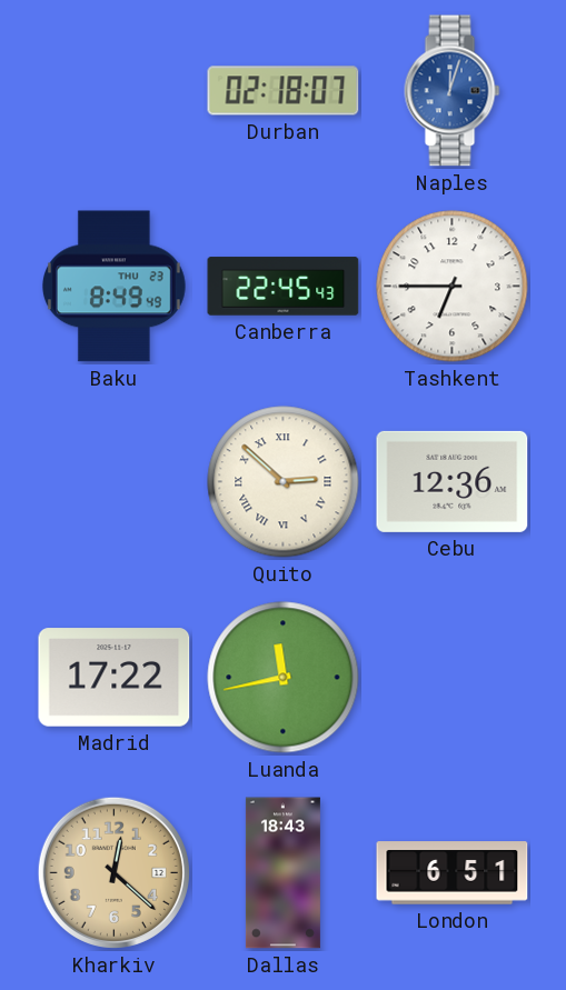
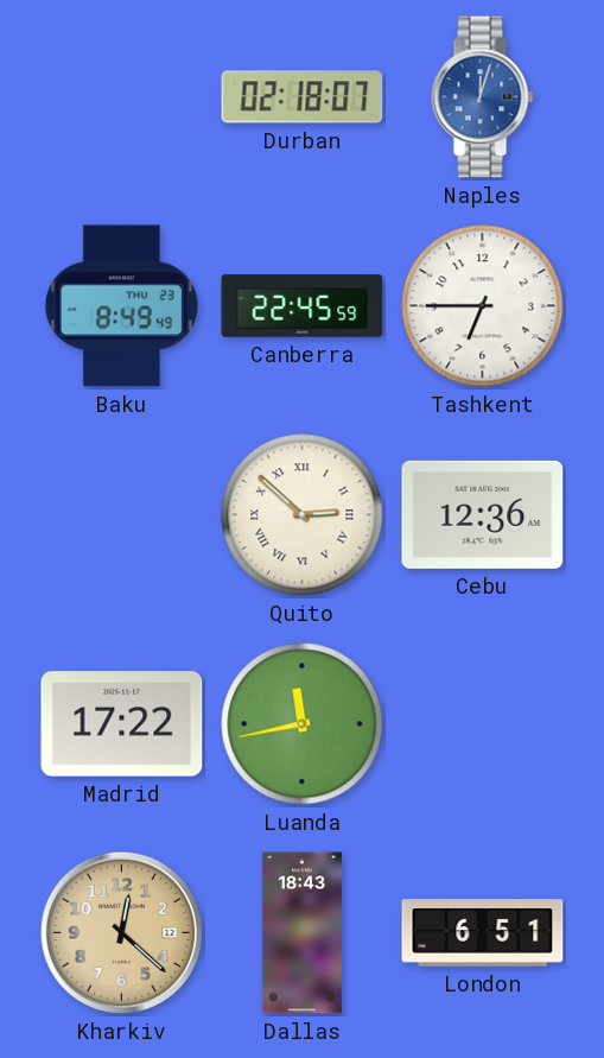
Canberra: 22:45:43 -> 22:45:59
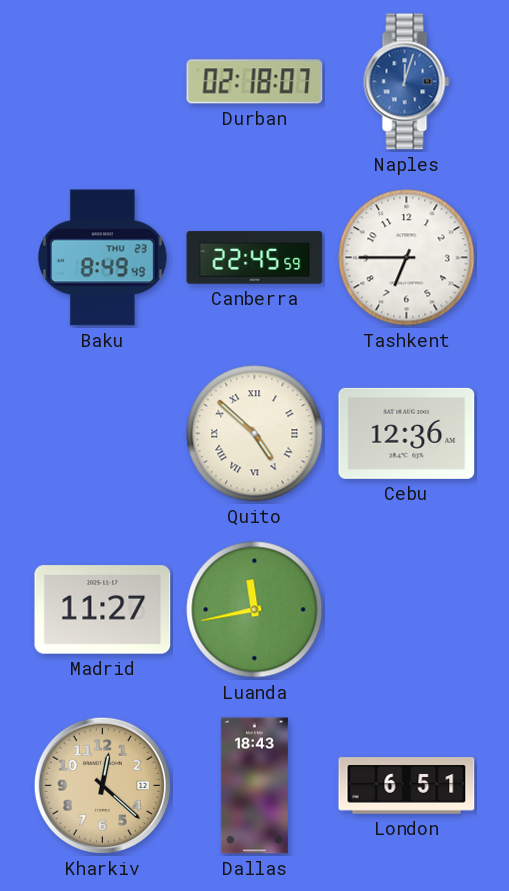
Quito: 2:52 -> 4:52
Madrid: 17:22 -> 11:27
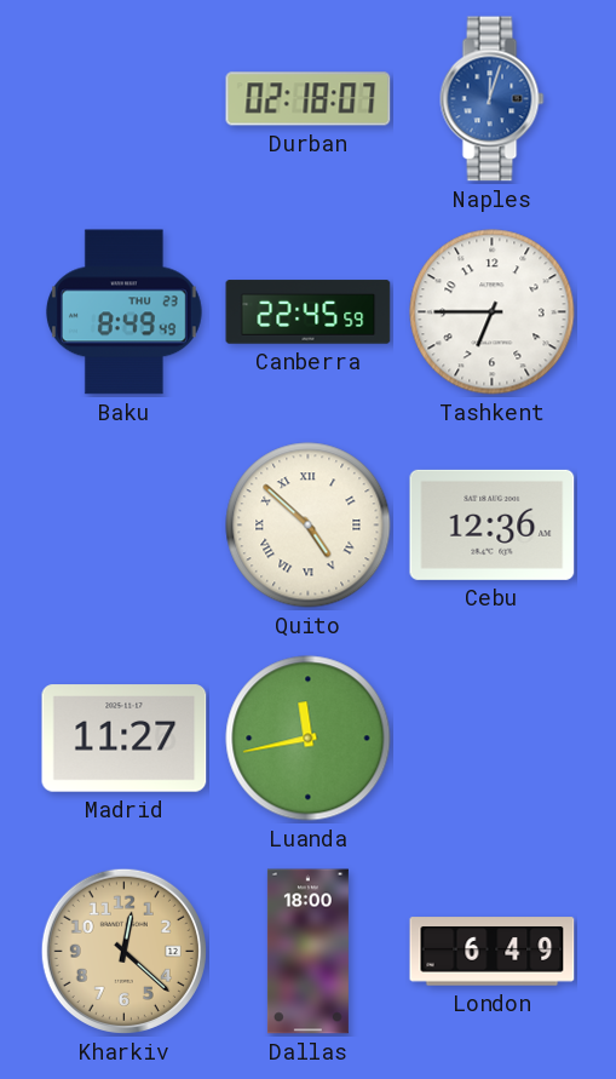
Dallas: 18:43 -> 18:00
London: 6:51 -> 6:49
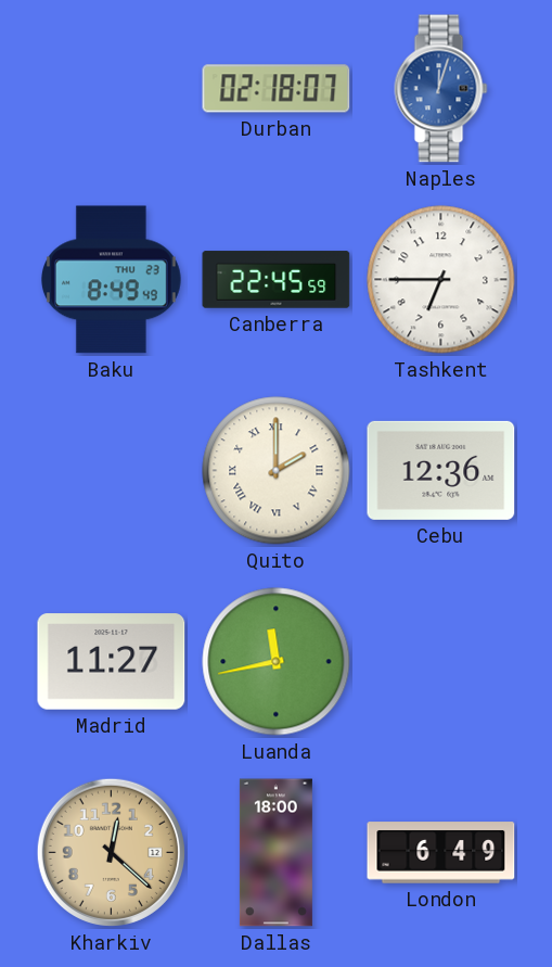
Quito: 4:52 -> 2:00
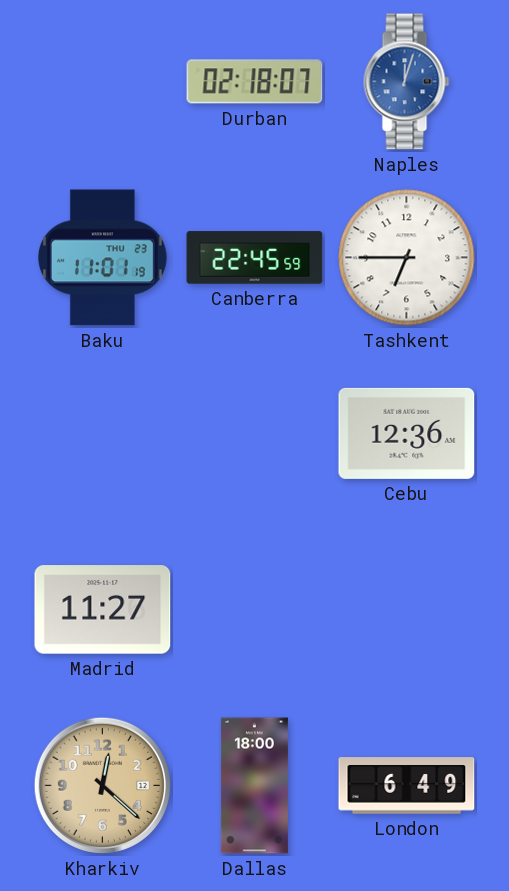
Baku: 8:49 -> 11:01
Quito: 2:00 -> none
Luanda: 11:43 -> none
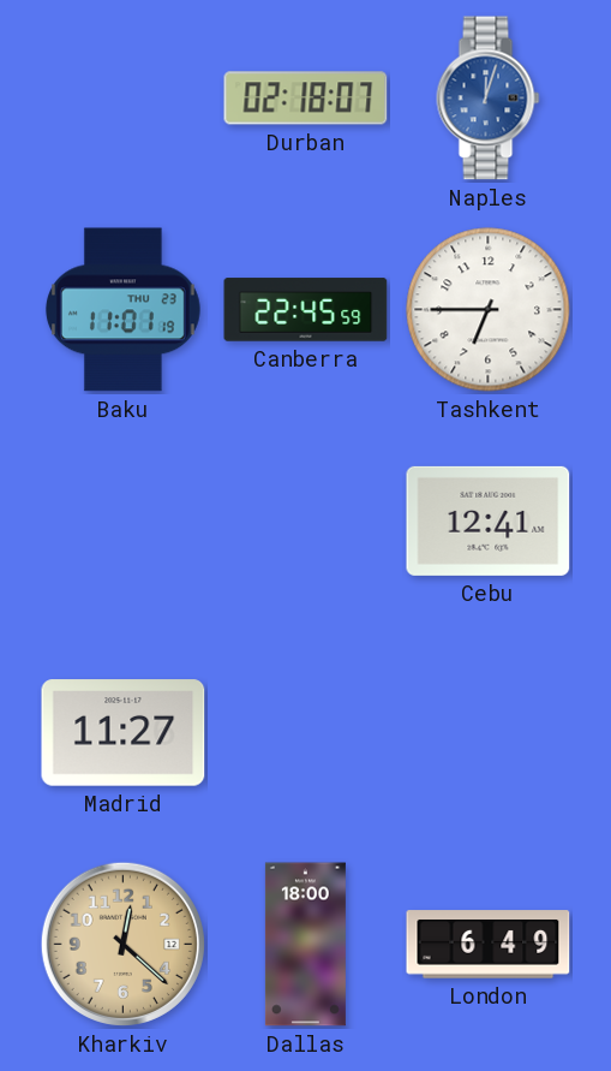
Cebu: 12:36 -> 12:41
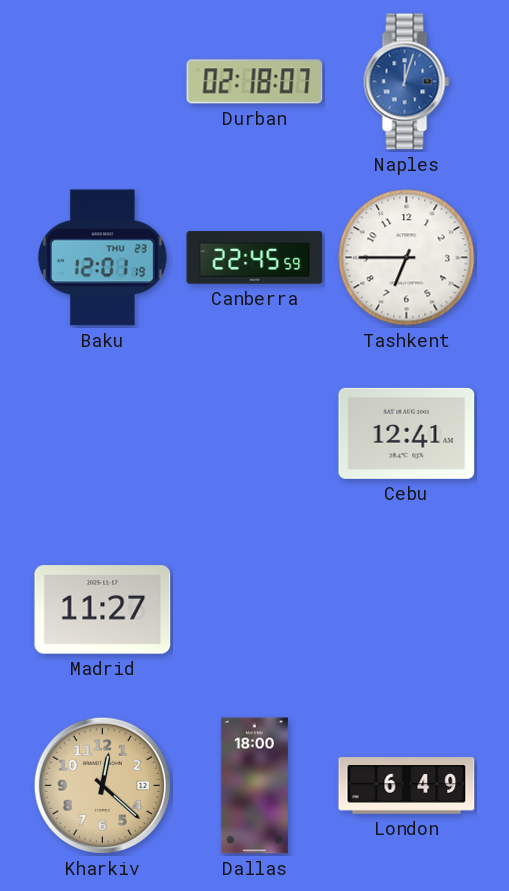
Baku: 11:01 -> 12:01
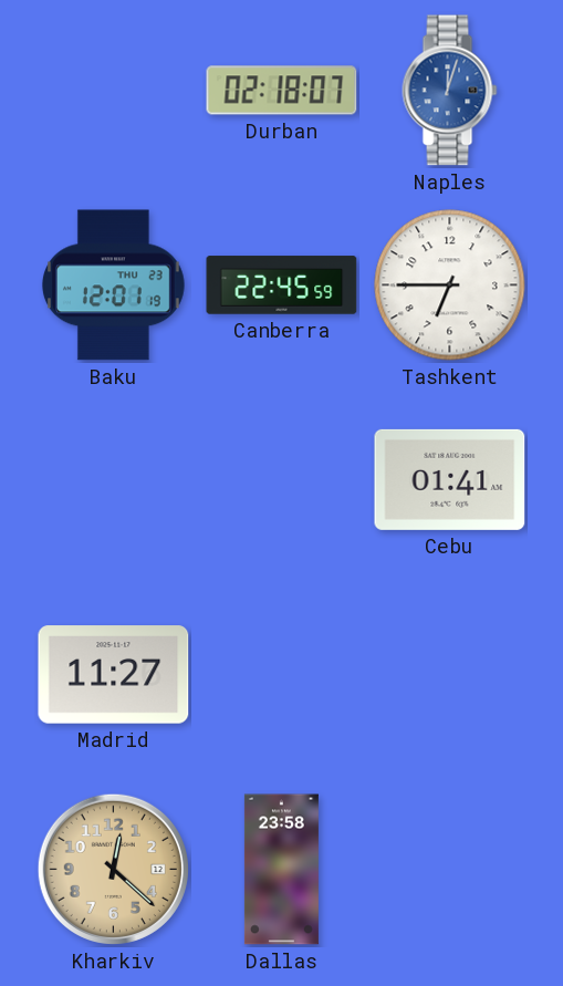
Cebu: 12:41 -> 01:41
Dallas: 18:00 -> 23:58
London: 6:49 -> none
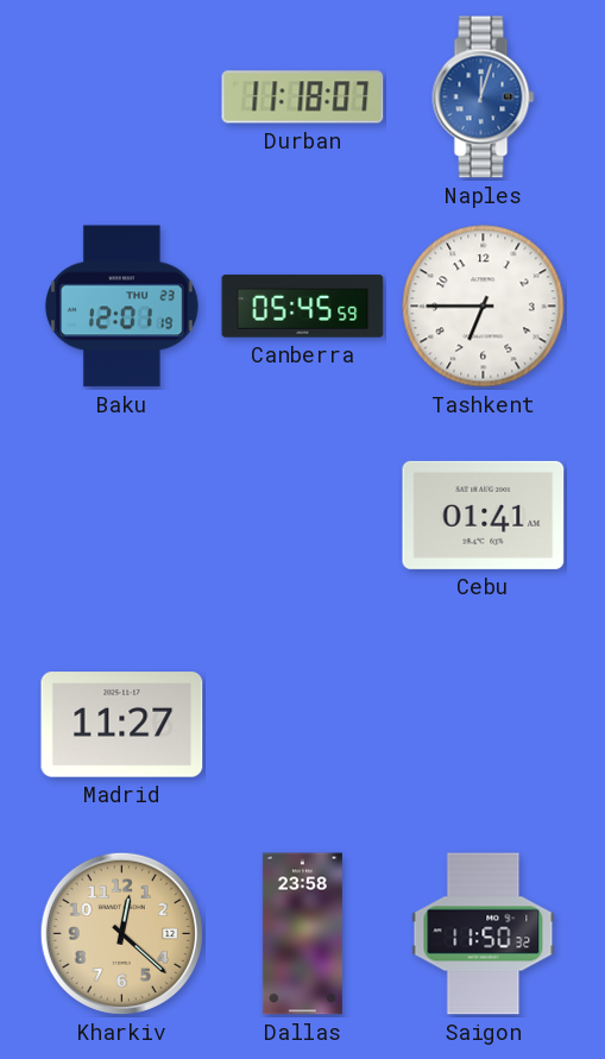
Durban: 02:18 -> 11:18
Canberra: 22:45 -> 05:45
Saigon: none -> 11:50
